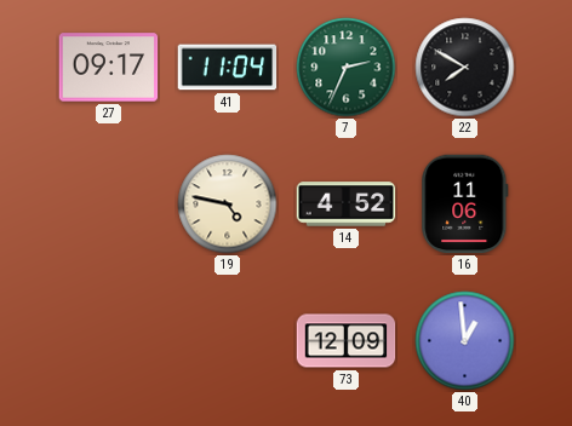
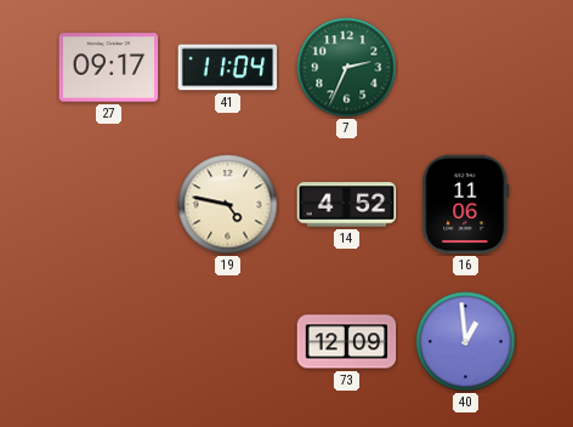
22: 7:50 -> none
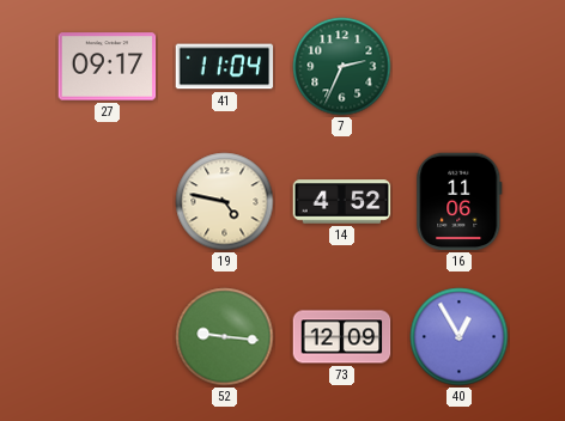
52: none -> 9:16
40: 12:59 -> 12:55
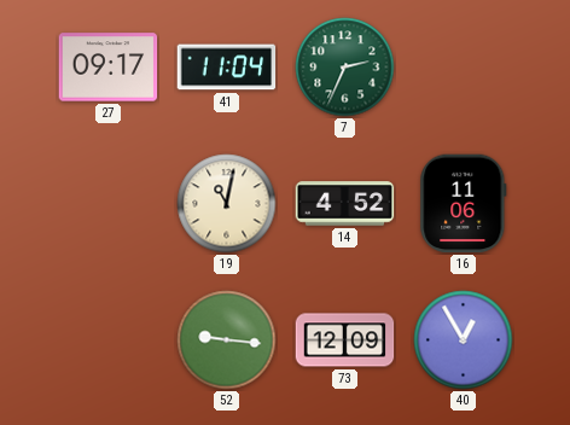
19: 4:47 -> 11:02
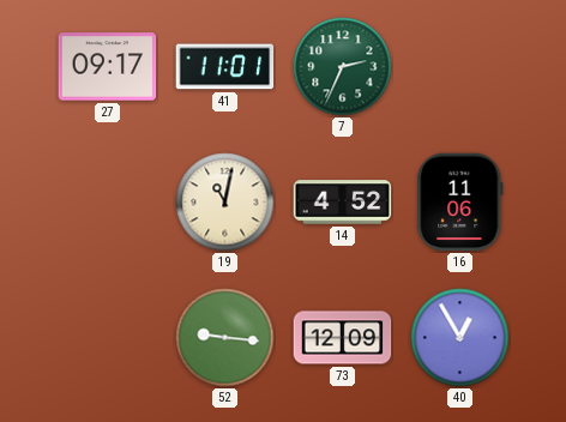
41: 11:04 -> 11:01
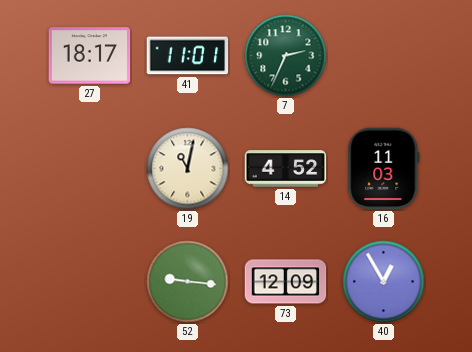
27: 09:17 -> 18:17
16: 11:06 -> 11:03
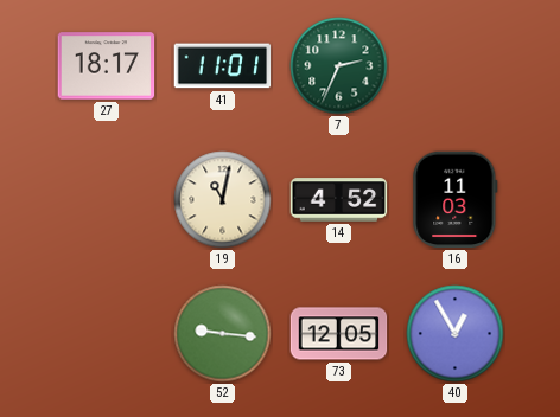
73: 12:09 -> 12:05
